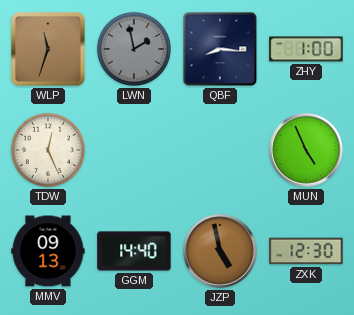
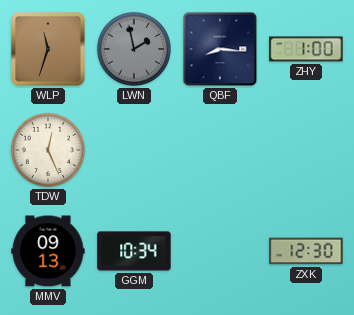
MUN: 4:56 -> none
GGM: 14:40 -> 10:34
JZP: 4:58 -> none
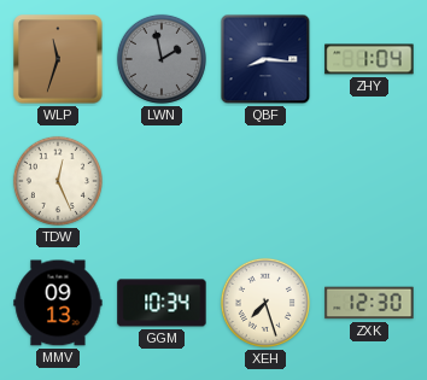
ZHY: 1:00 -> 1:04
XEH: none -> 7:27
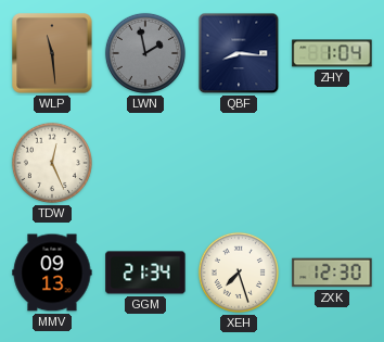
WLP: 11:33 -> 11:29
GGM: 10:34 -> 21:34
